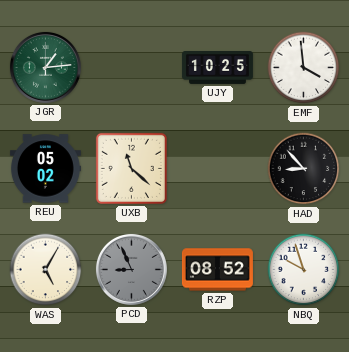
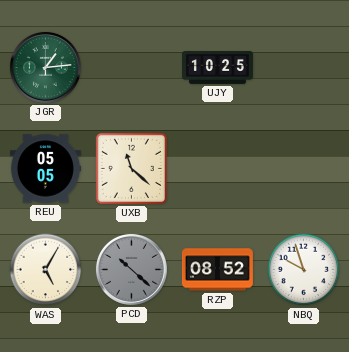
EMF: 3:59 -> none
REU: 05:02 -> 05:05
HAD: 8:53 -> none
PCD: 8:56 -> 10:22
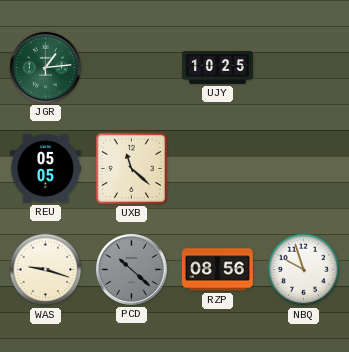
WAS: 5:05 -> 9:18
RZP: 08:52 -> 08:56
